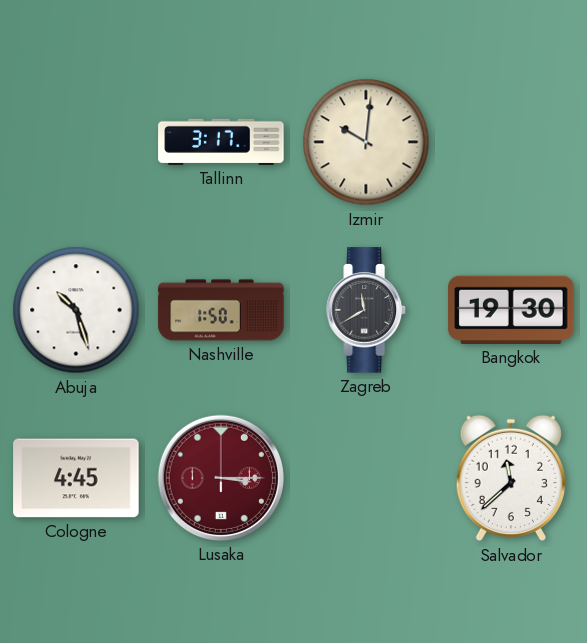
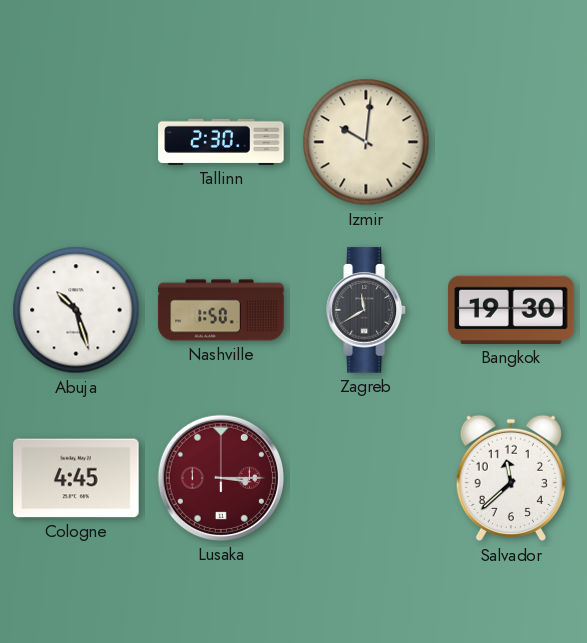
Tallinn: 3:17 -> 2:30
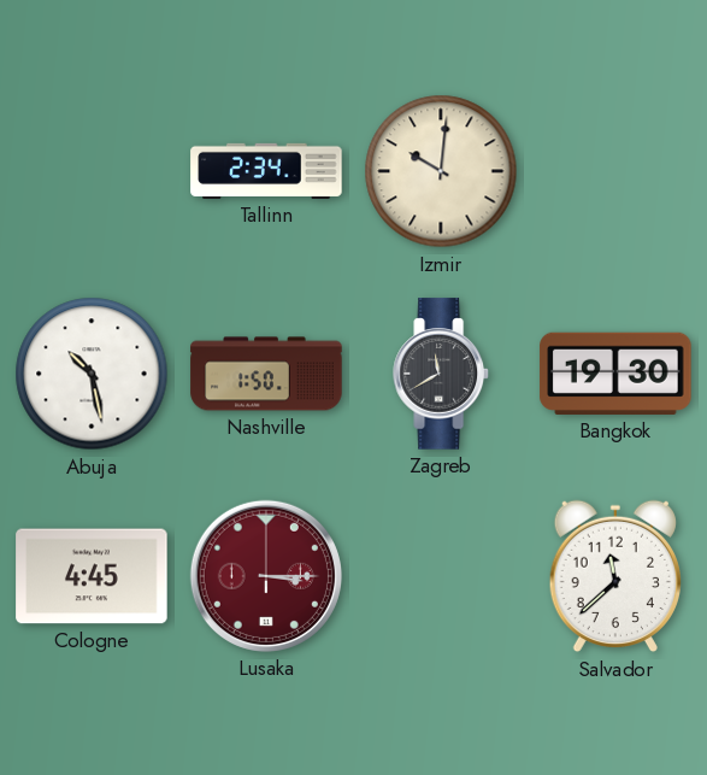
Tallinn: 2:30 -> 2:34
Abuja: 10:27 -> 10:28
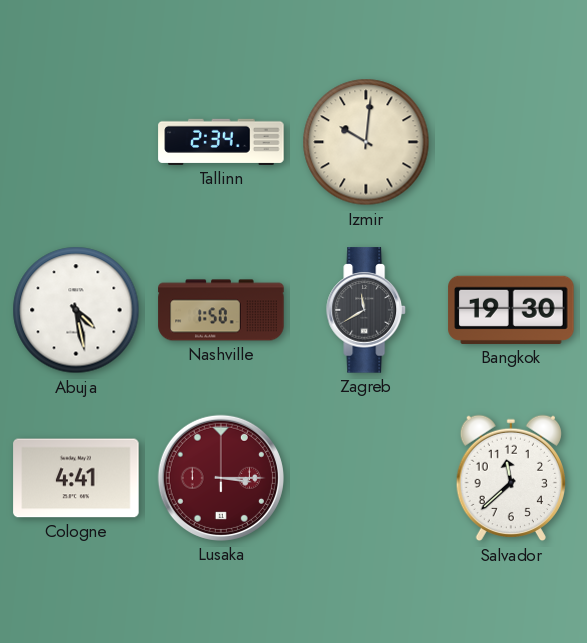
Abuja: 10:28 -> 4:28
Cologne: 4:45 -> 4:41
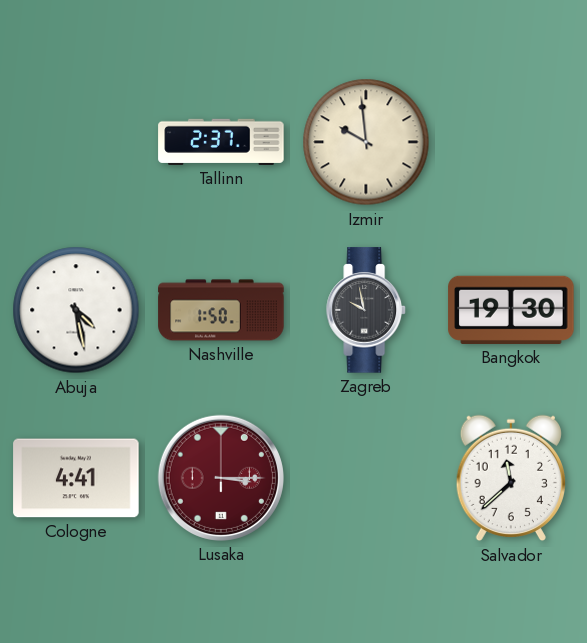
Tallinn: 2:34 -> 2:37
Izmir: 10:01 -> 9:59
Zagreb: 11:40 -> 9:58
